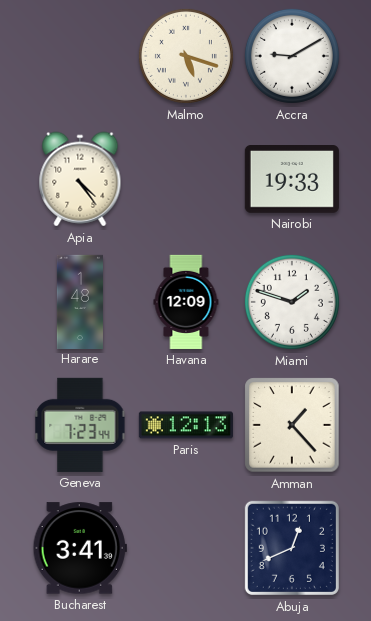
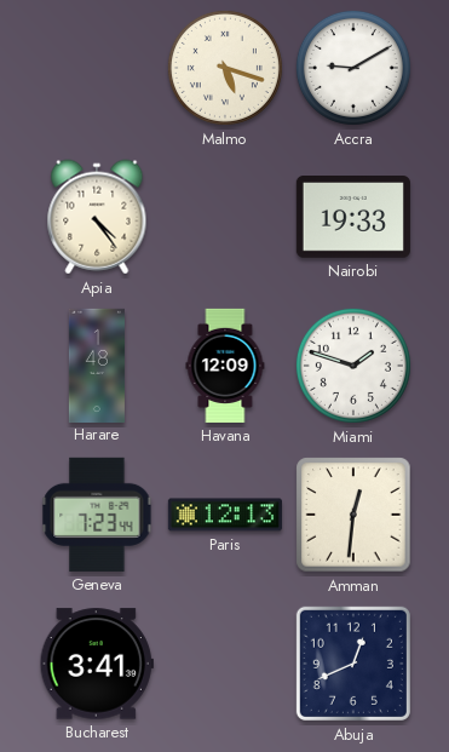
Amman: 1:23 -> 12:31
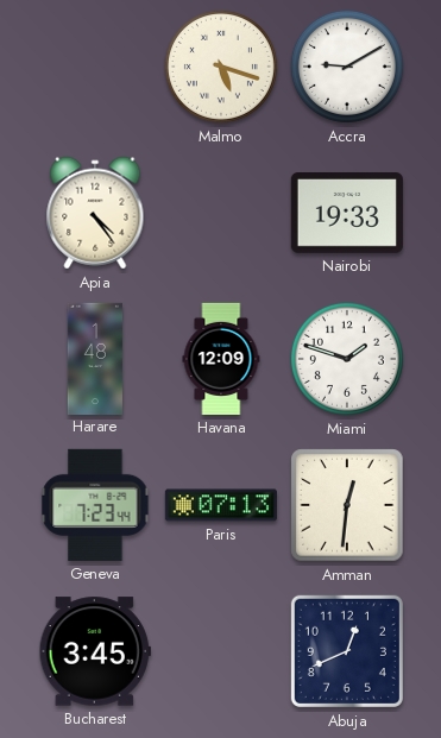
Paris: 12:13 -> 07:13
Bucharest: 3:41 -> 3:45
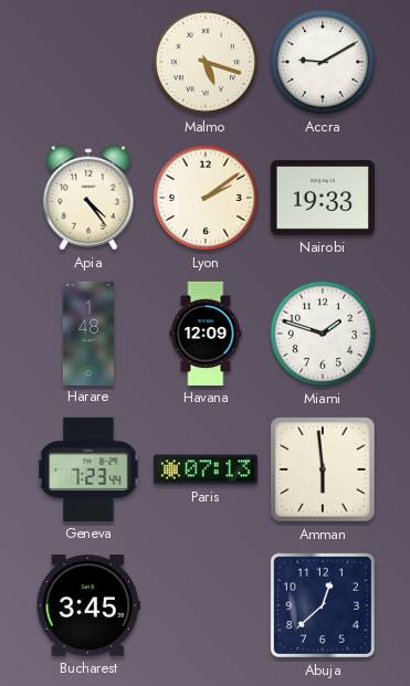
Lyon: none -> 2:09
Amman: 12:31 -> 5:59
Abuja: 12:41 -> 12:38
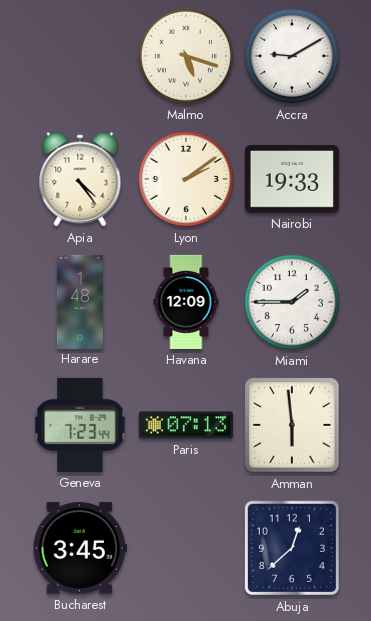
Miami: 1:48 -> 1:45
